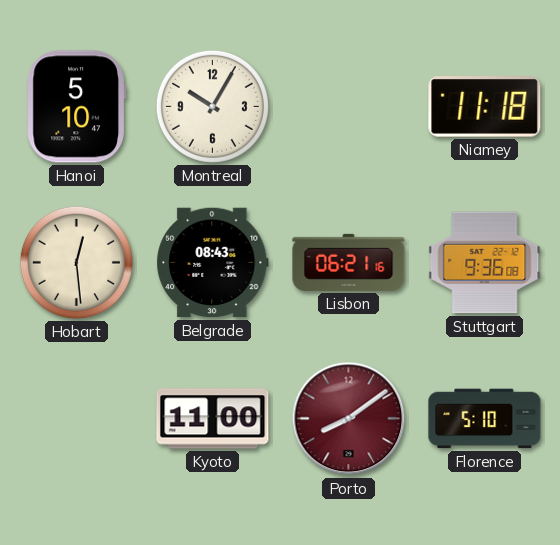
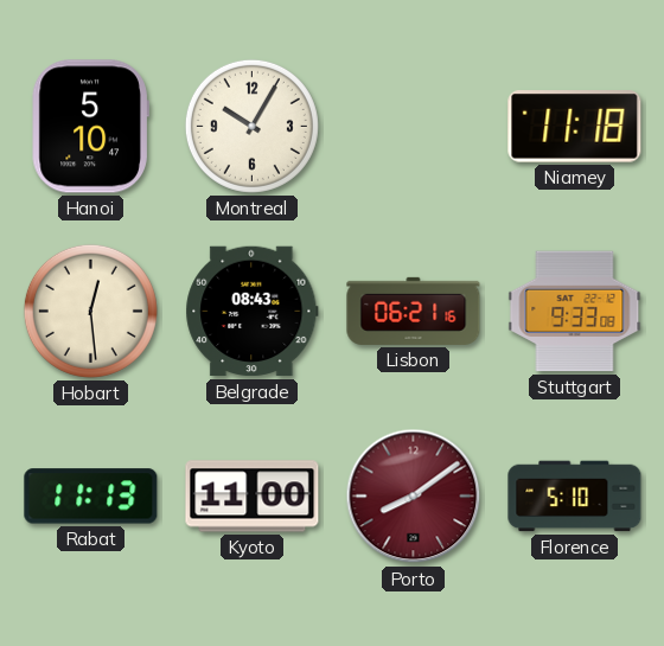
Stuttgart: 9:36 -> 9:33
Rabat: none -> 11:13
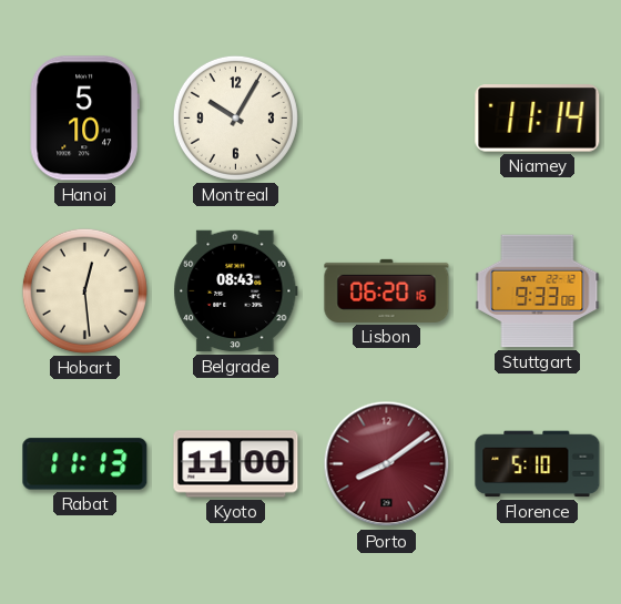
Niamey: 11:18 -> 11:14
Lisbon: 06:21 -> 06:20
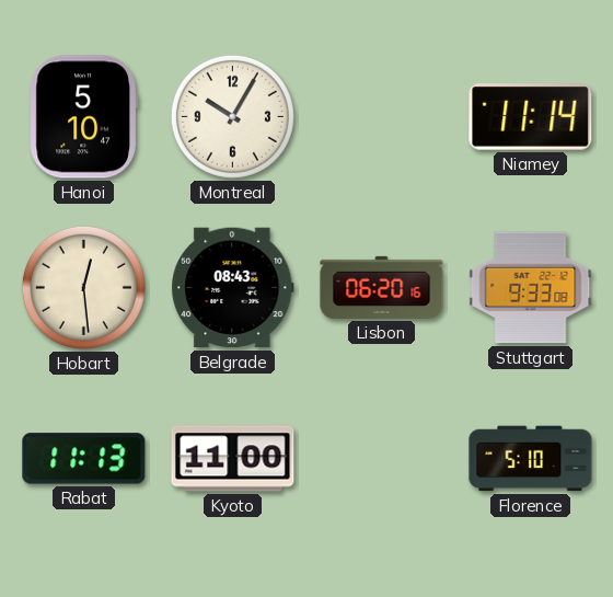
Porto: 8:09 -> none
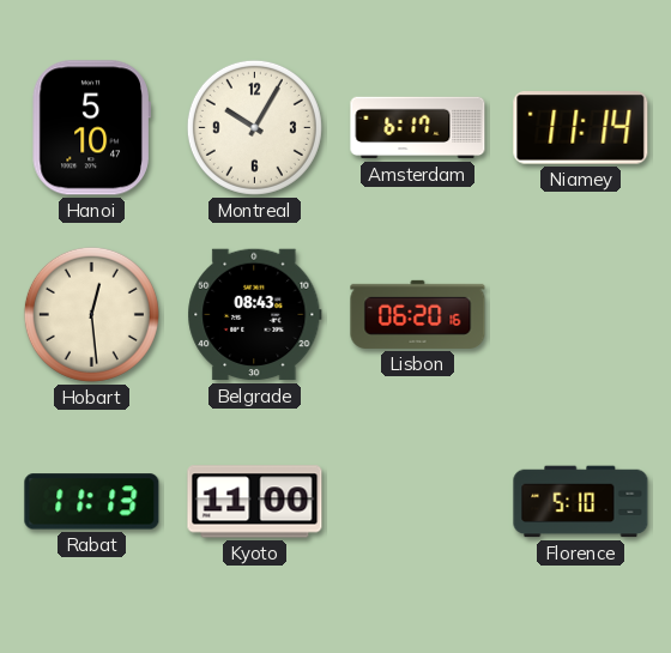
Amsterdam: none -> 6:17
Stuttgart: 9:33 -> none
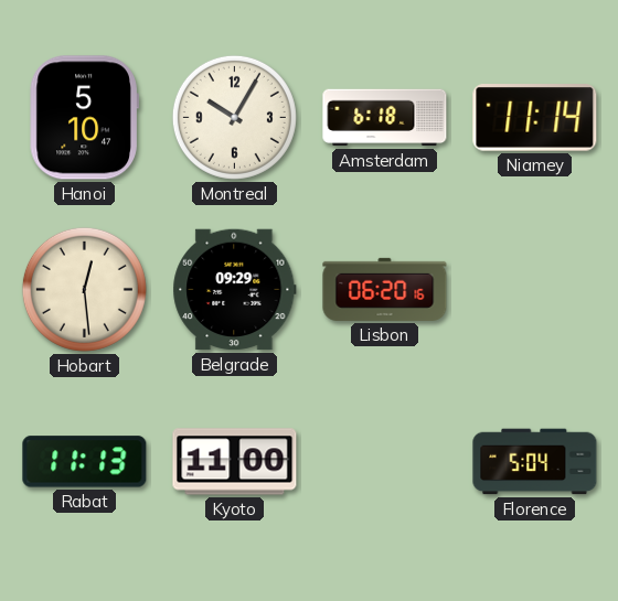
Amsterdam: 6:17 -> 6:18
Belgrade: 08:43 -> 09:29
Florence: 5:10 -> 5:04
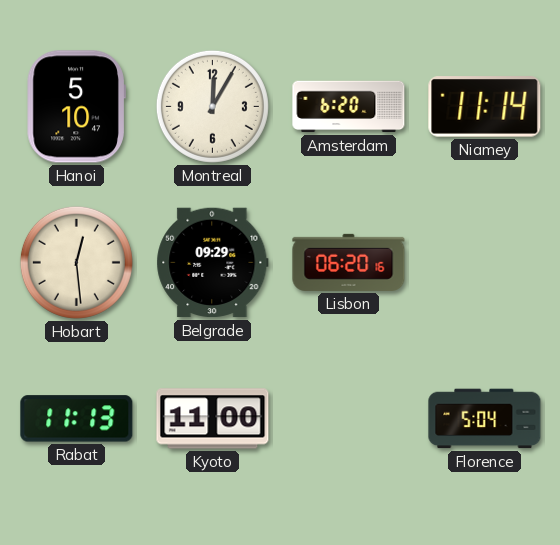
Montreal: 10:05 -> 12:05
Amsterdam: 6:18 -> 6:20
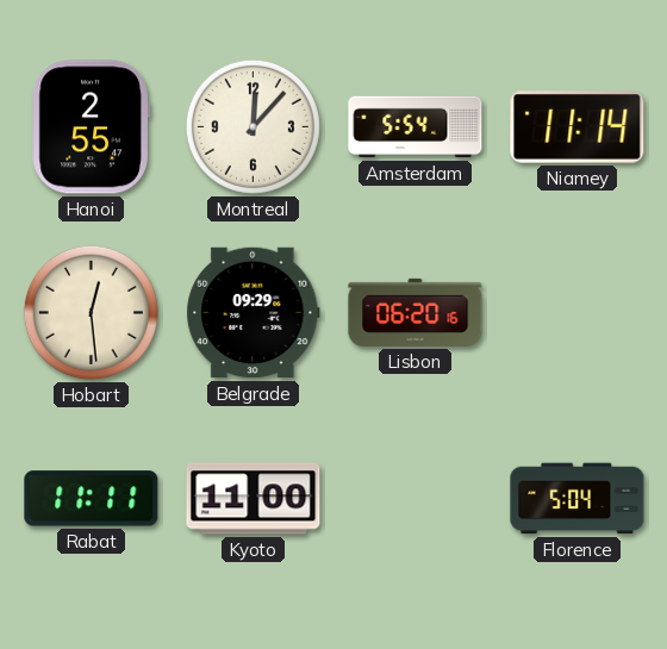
Hanoi: 5:10 -> 2:55
Montreal: 12:05 -> 12:07
Amsterdam: 6:20 -> 5:54
Rabat: 11:13 -> 11:11
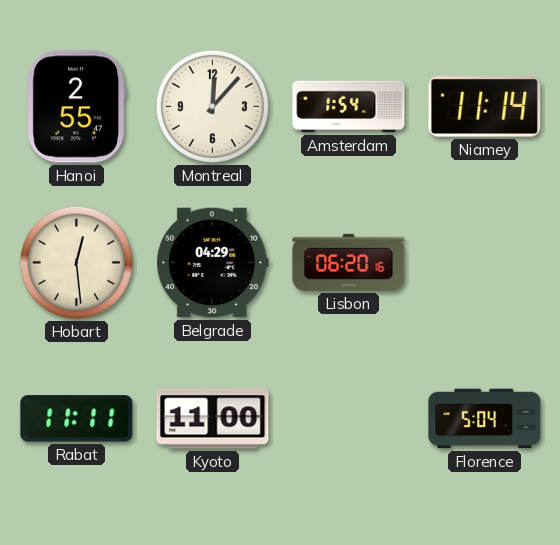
Amsterdam: 5:54 -> 1:54
Belgrade: 09:29 -> 04:29
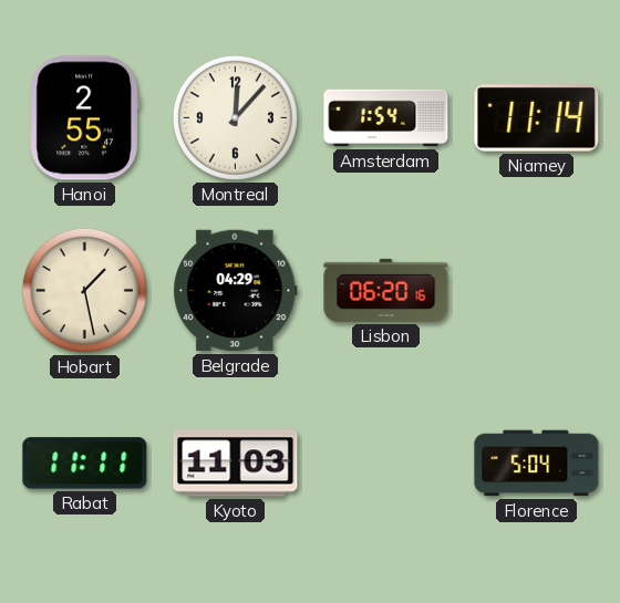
Hobart: 12:29 -> 1:28
Kyoto: 11:00 -> 11:03
